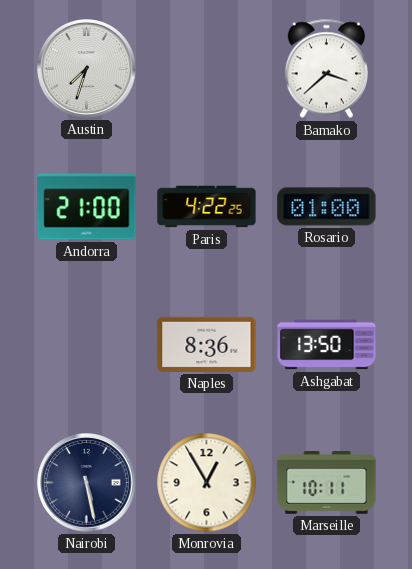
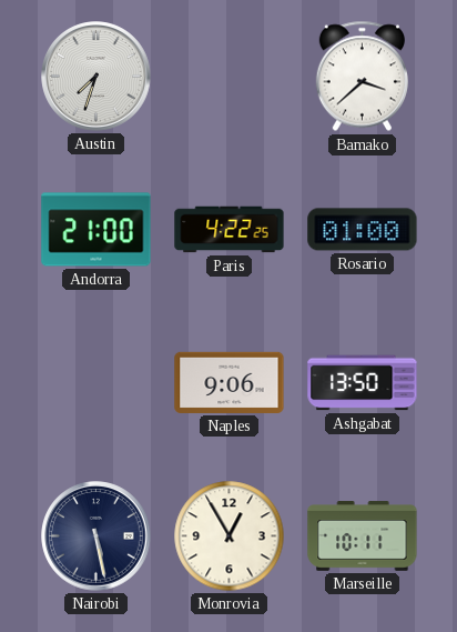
Naples: 8:36 -> 9:06
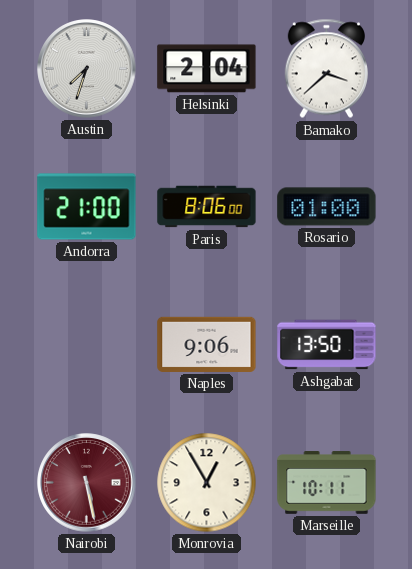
Helsinki: none -> 2:04
Paris: 4:22 -> 8:06
Nairobi dial: navy -> burgundy
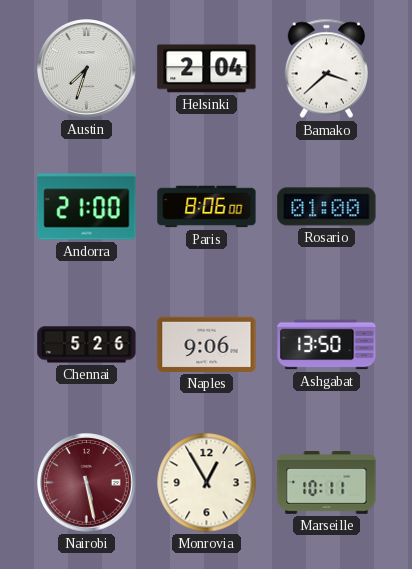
Chennai: none -> 5:26
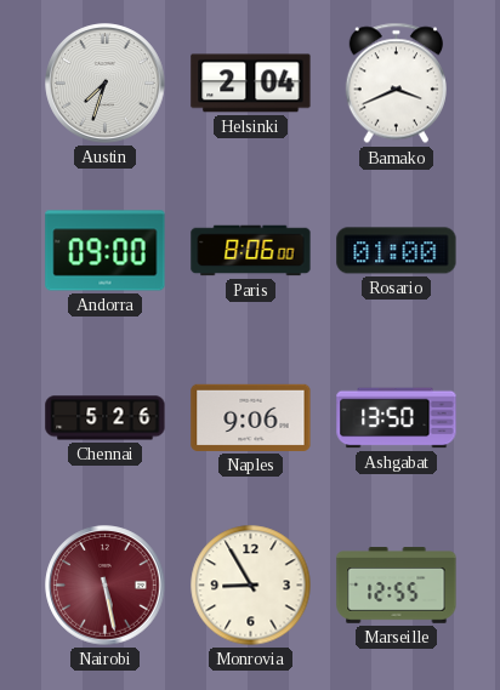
Bamako: 3:38 -> 3:41
Andorra: 21:00 -> 09:00
Monrovia: 12:55 -> 8:55
Marseille: 10:11 -> 12:55
